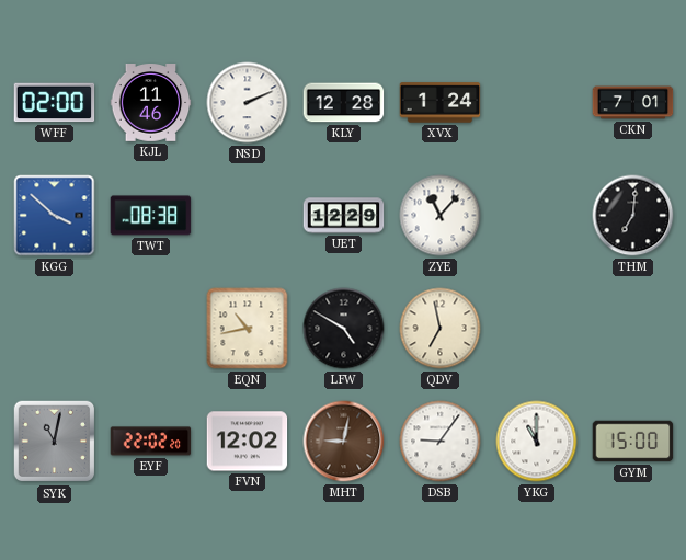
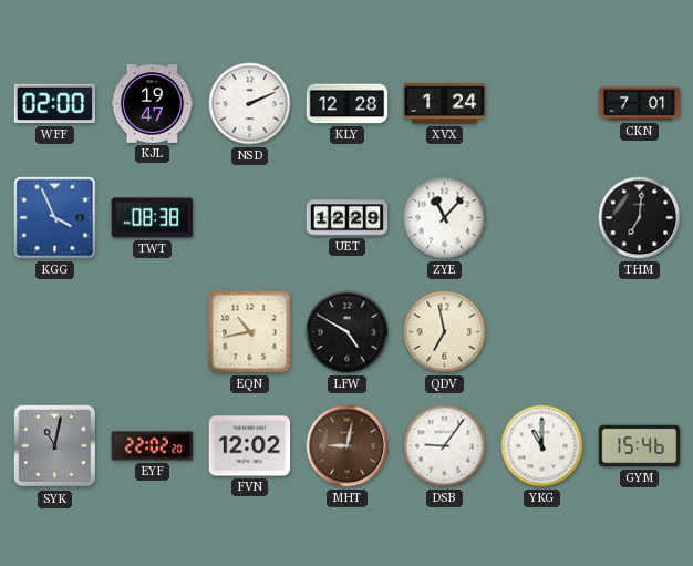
KJL: 11:46 -> 19:47
KGG: 3:52 -> 3:56
GYM: 15:00 -> 15:46
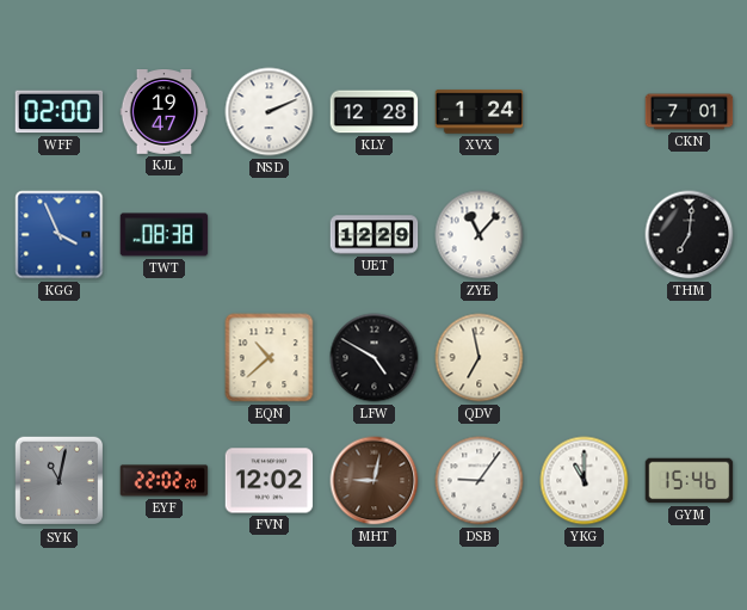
EQN: 10:43 -> 10:38
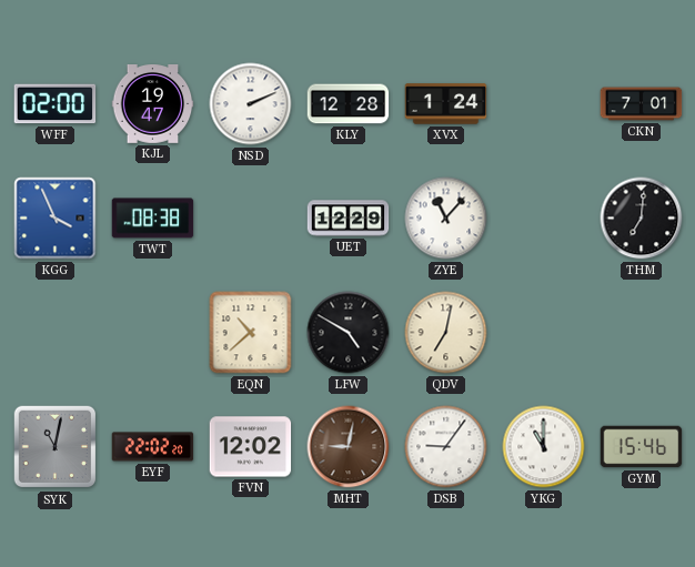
QDV: 6:58 -> 7:02
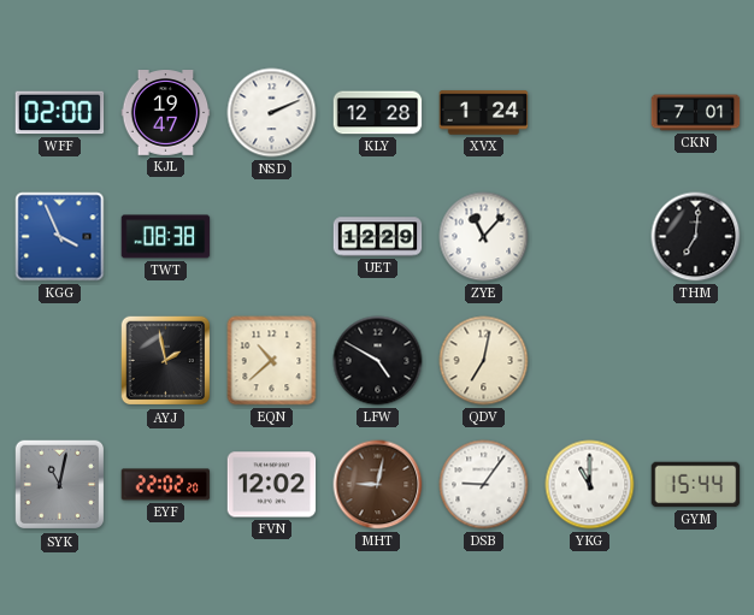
AYJ: none -> 1:58
GYM: 15:46 -> 15:44
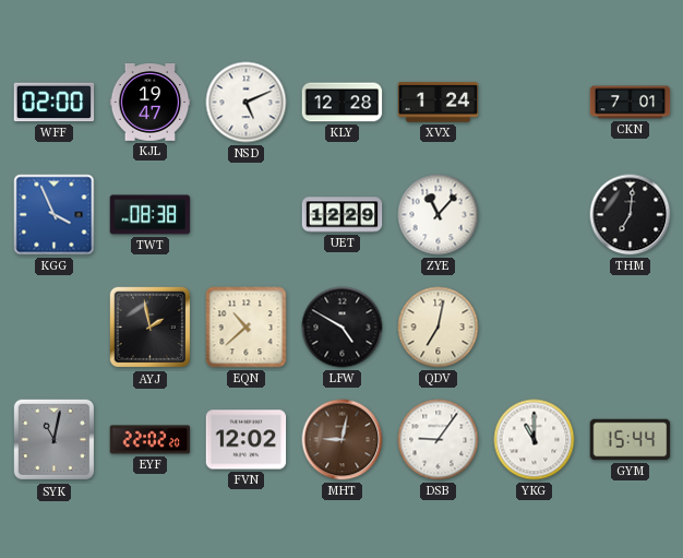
NSD: 2:11 -> 5:11
